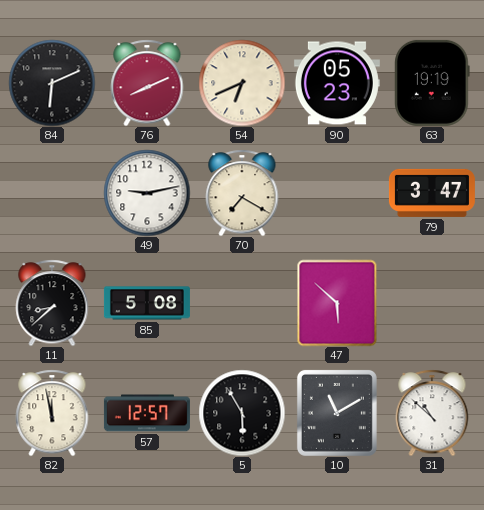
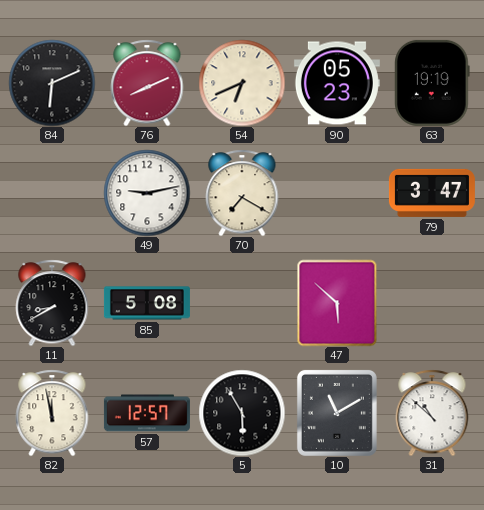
11: 8:38 -> 8:40
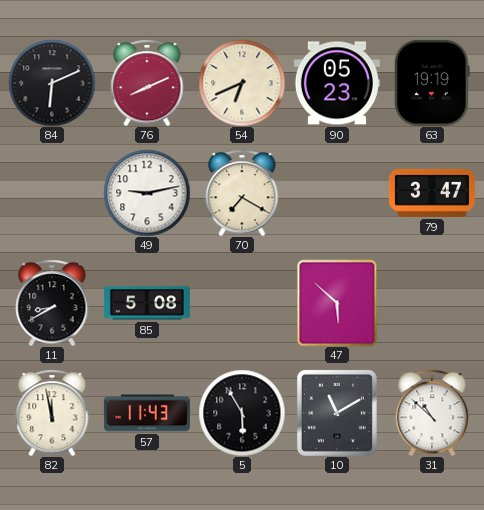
57: 12:57 -> 11:43
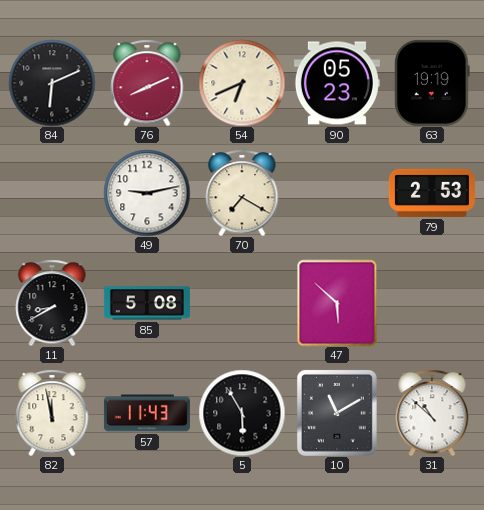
79: 3:47 -> 2:53
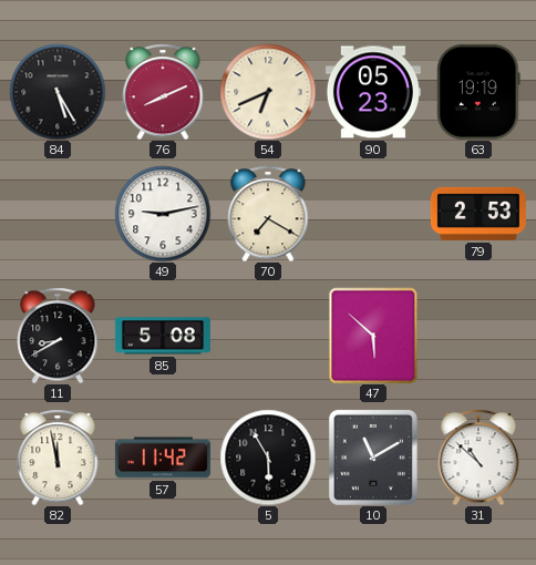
84: 6:11 -> 5:25
57: 11:43 -> 11:42
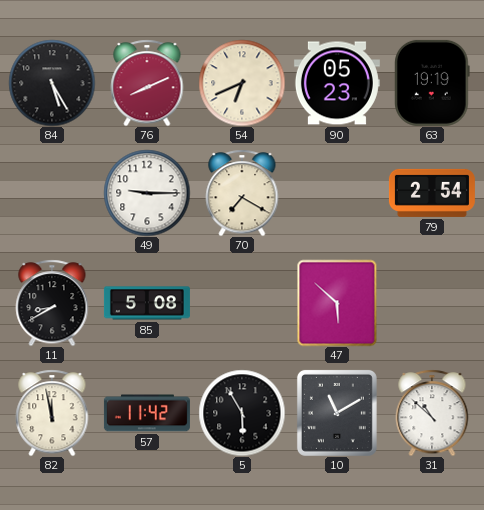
49: 9:13 -> 9:15
79: 2:53 -> 2:54
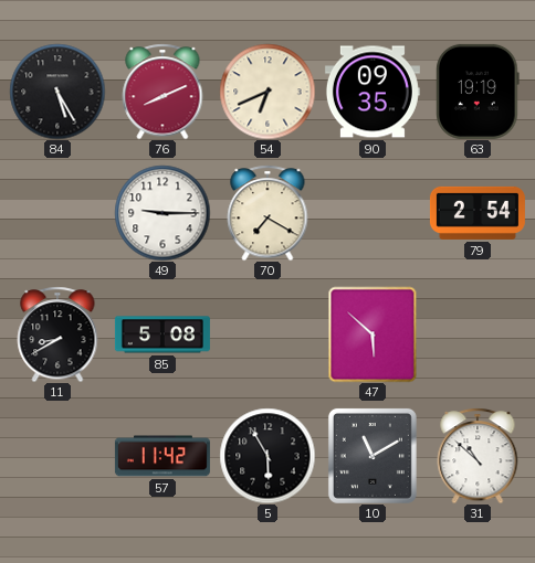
90: 05:23 -> 09:35
82: 11:58 -> none
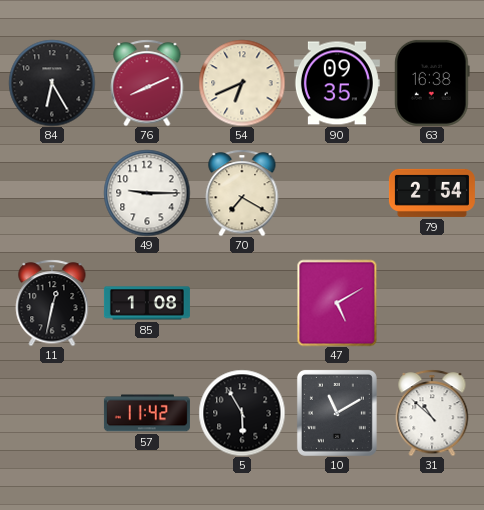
84: 5:25 -> 6:25
63: 19:19 -> 16:38
11: 8:40 -> 12:32
85: 5:08 -> 1:08
47: 5:52 -> 5:10
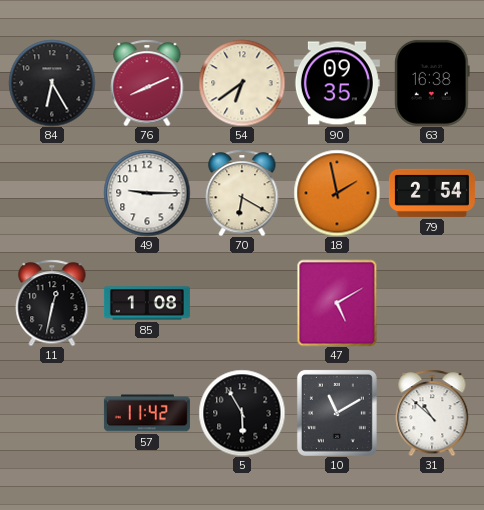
54: 6:41 -> 6:39
70: 7:20 -> 6:20
18: none -> 1:58
